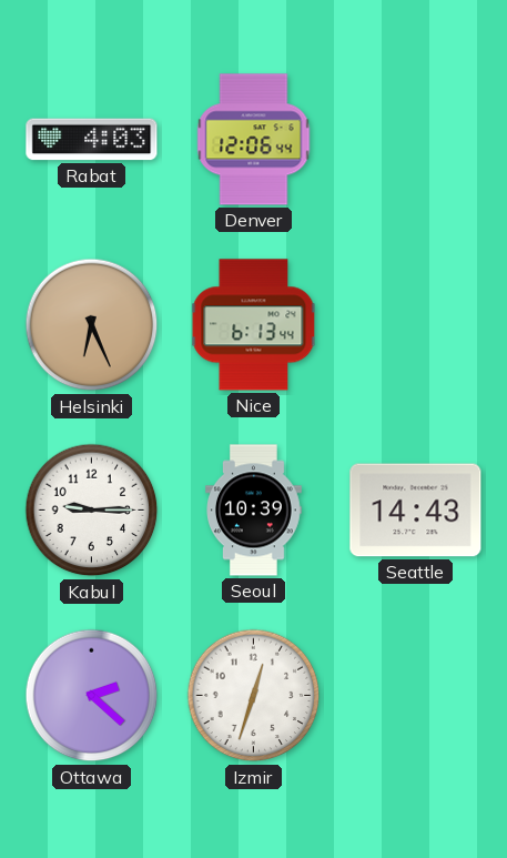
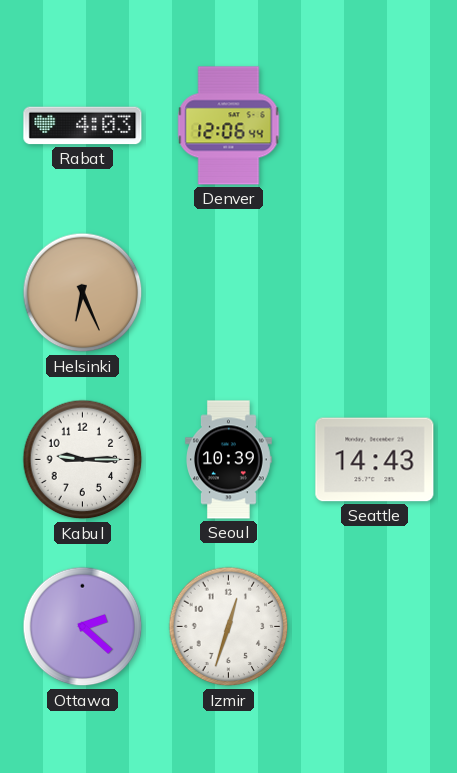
Nice: 6:13 -> none
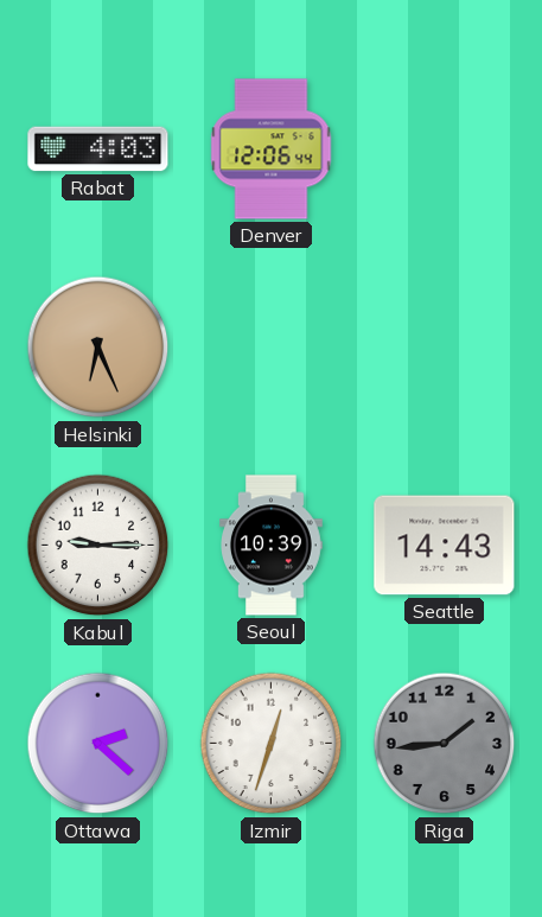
Riga: none -> 1:44
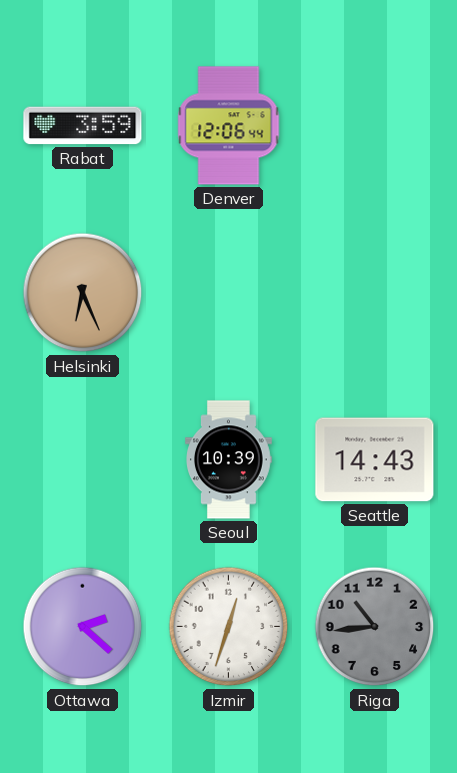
Rabat: 4:03 -> 3:59
Kabul: 9:15 -> none
Riga: 1:44 -> 10:44
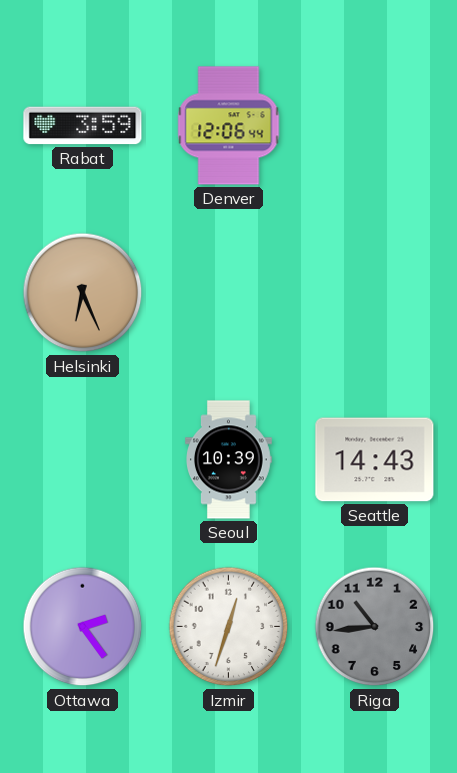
Ottawa: 2:22 -> 2:24
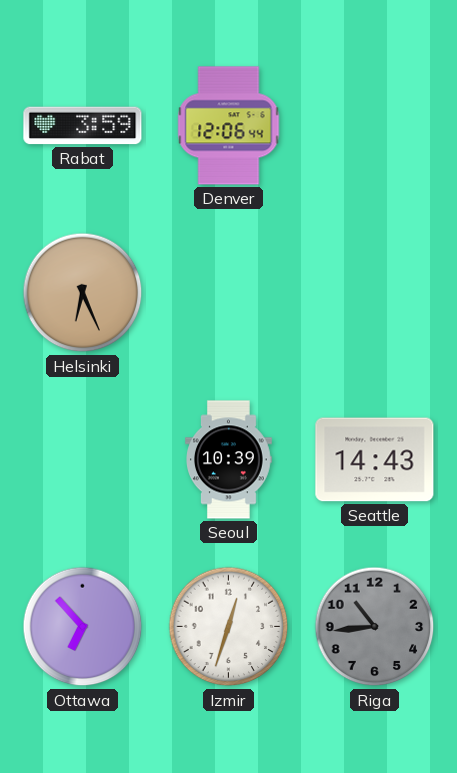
Ottawa: 2:24 -> 6:53
